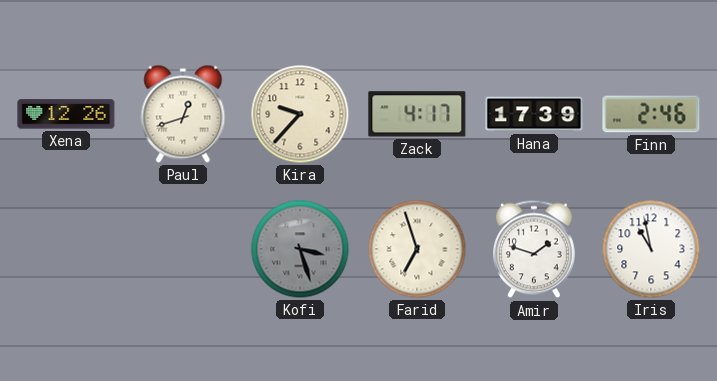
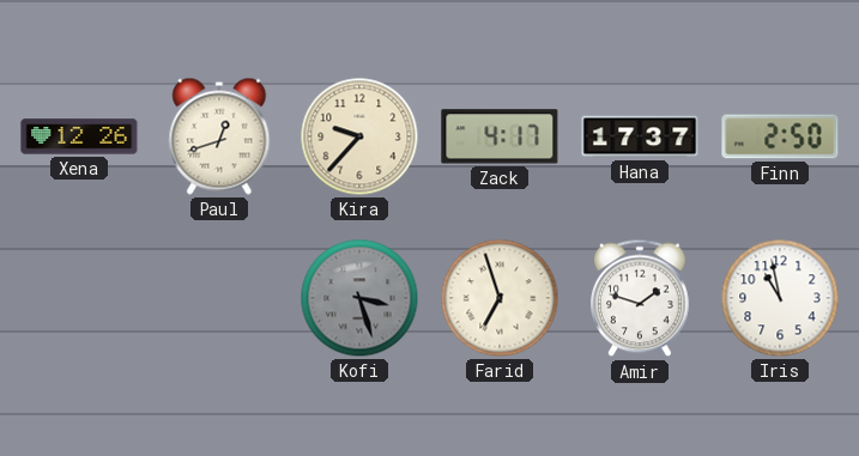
Hana: 17:39 -> 17:37
Finn: 2:46 -> 2:50
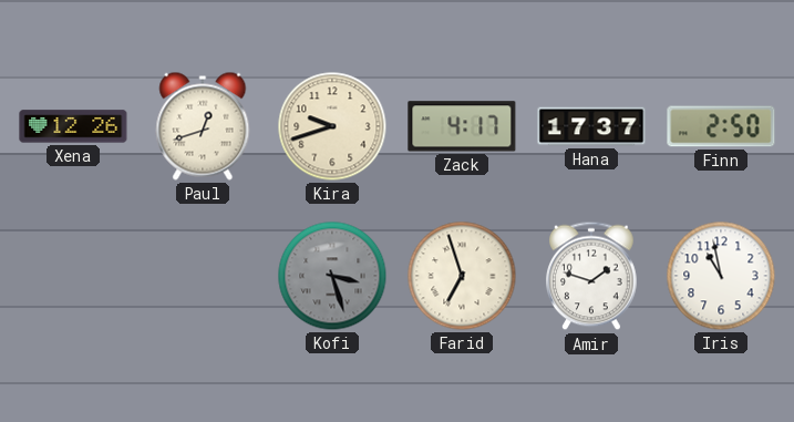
Kira: 9:37 -> 9:42
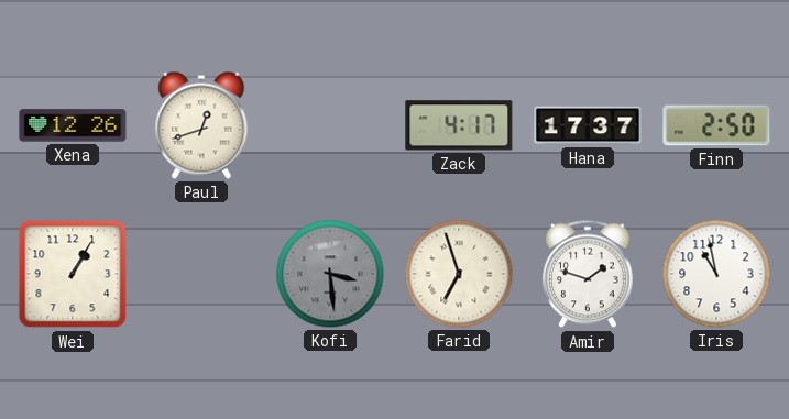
Kira: 9:42 -> none
Wei: none -> 1:05
Kofi: 3:27 -> 3:29
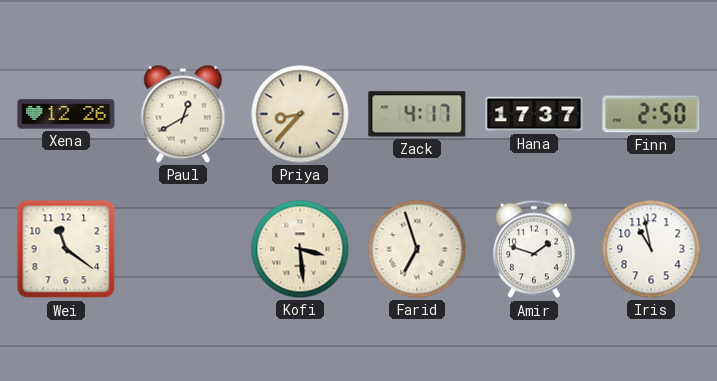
Paul: 12:42 -> 12:40
Priya: none -> 8:37
Wei: 1:05 -> 11:21
Kofi dial: grey -> cream
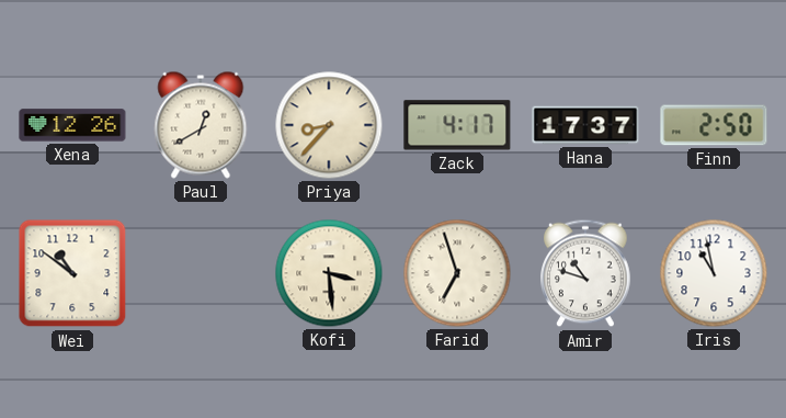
Wei: 11:21 -> 10:51
Amir: 1:48 -> 10:48
